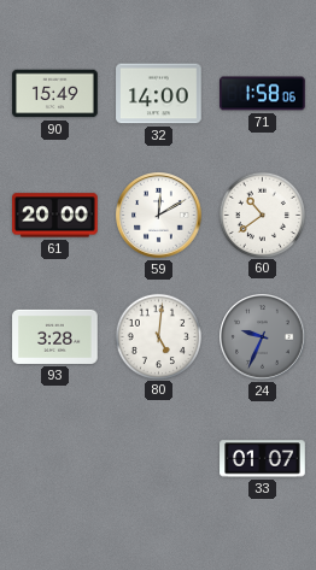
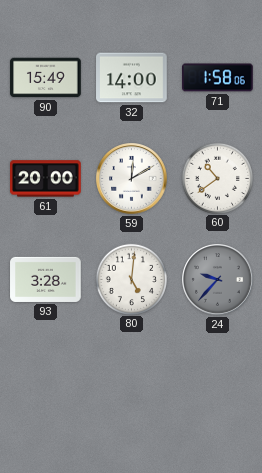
24: 9:34 -> 9:37
33: 01:07 -> none
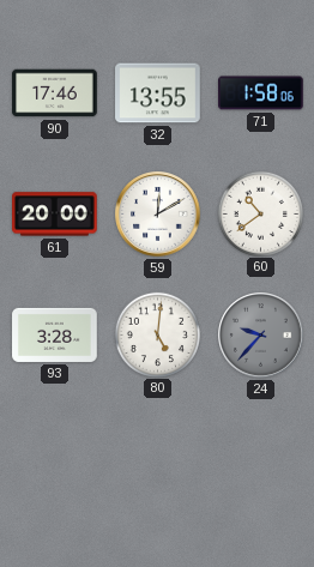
90: 15:49 -> 17:46
32: 14:00 -> 13:55
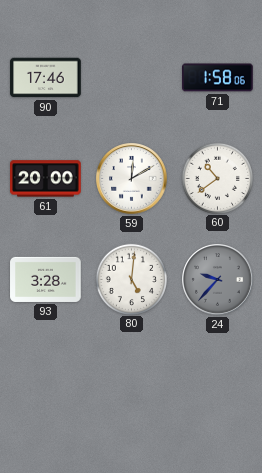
32: 13:55 -> none
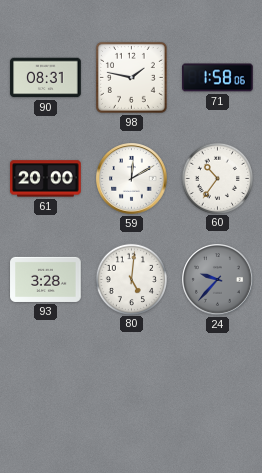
90: 17:46 -> 08:31
98: none -> 1:47
60: 10:39 -> 10:36
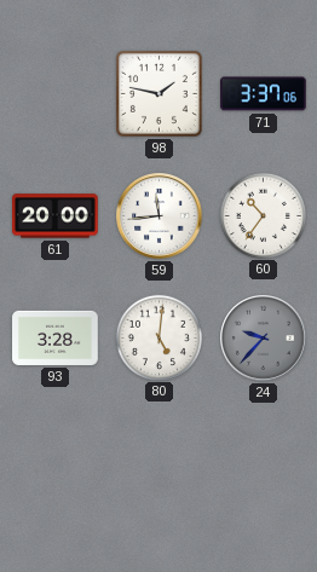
90: 08:31 -> none
71: 1:58 -> 3:37
59: 12:10 -> 11:44
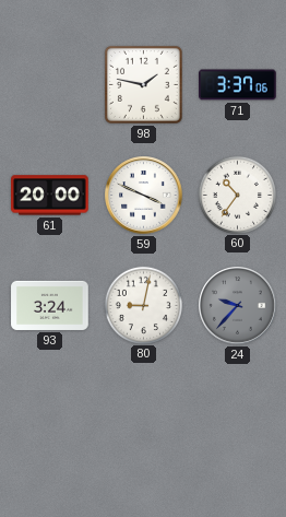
59: 11:44 -> 3:49
93: 3:28 -> 3:24
80: 5:01 -> 9:02
